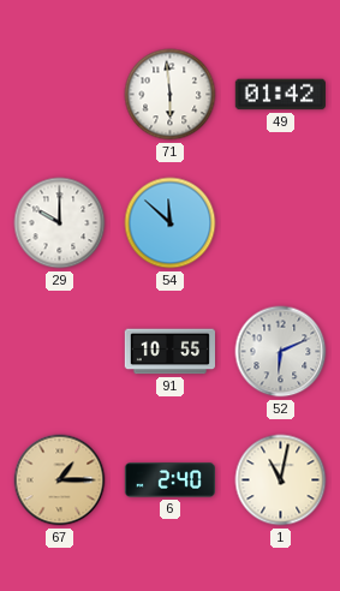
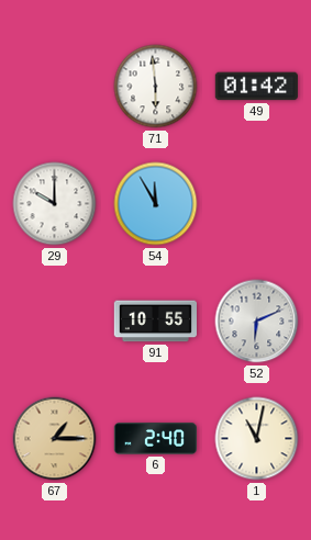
54: 11:52 -> 11:55
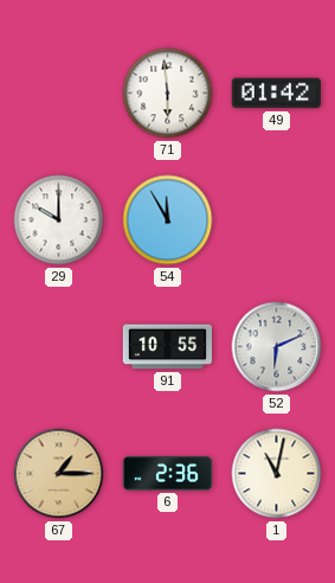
6: 2:40 -> 2:36
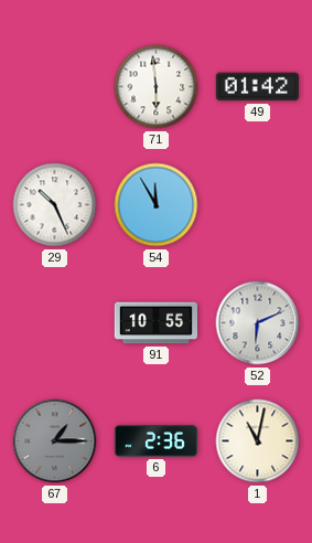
29: 10:00 -> 10:26
67 dial: champagne -> grey
